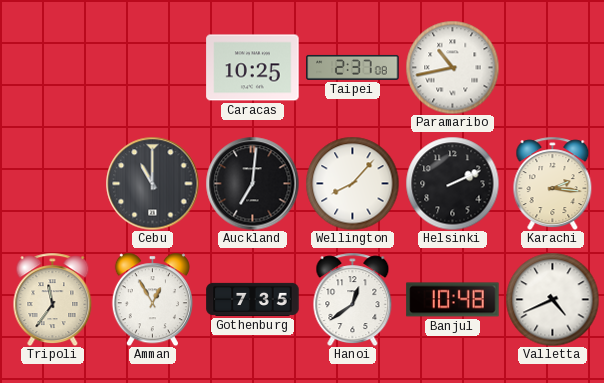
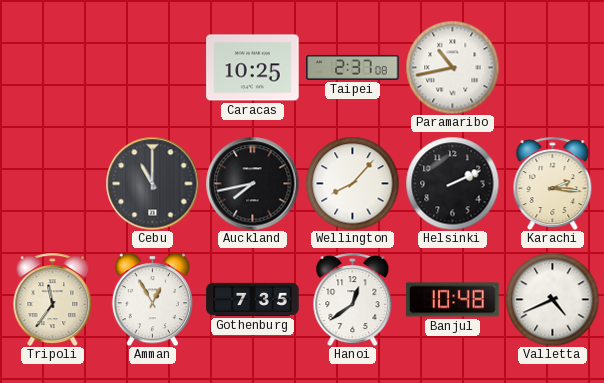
Auckland: 7:01 -> 7:43
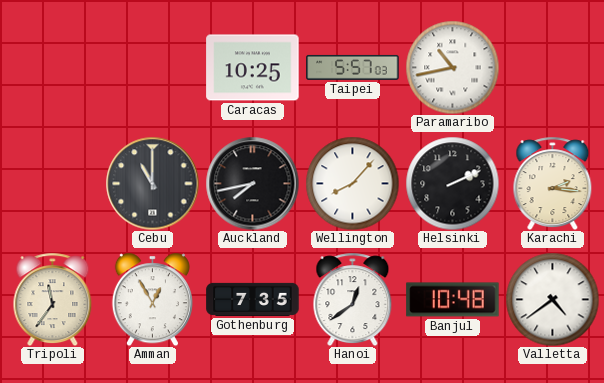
Taipei: 2:37 -> 5:57
Valletta: 4:41 -> 4:39
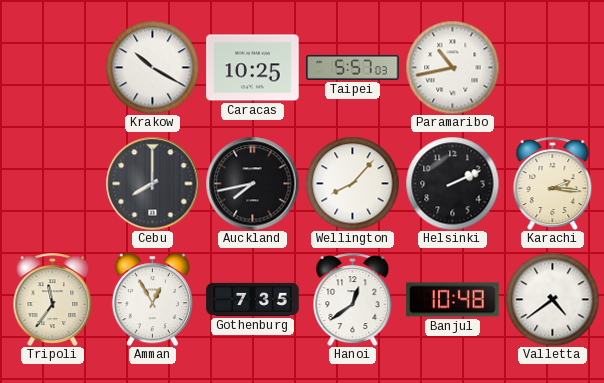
Krakow: none -> 10:20
Cebu: 11:00 -> 8:00
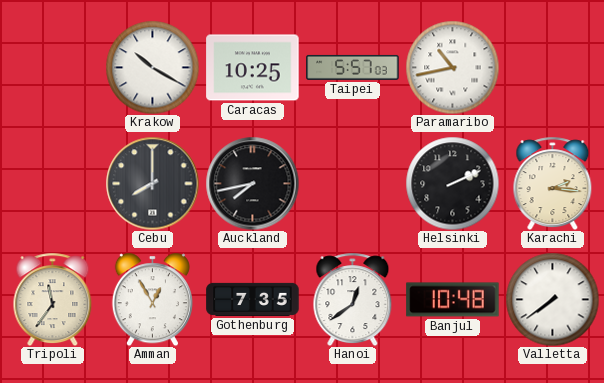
Wellington: 8:07 -> none
Valletta: 4:39 -> 7:39
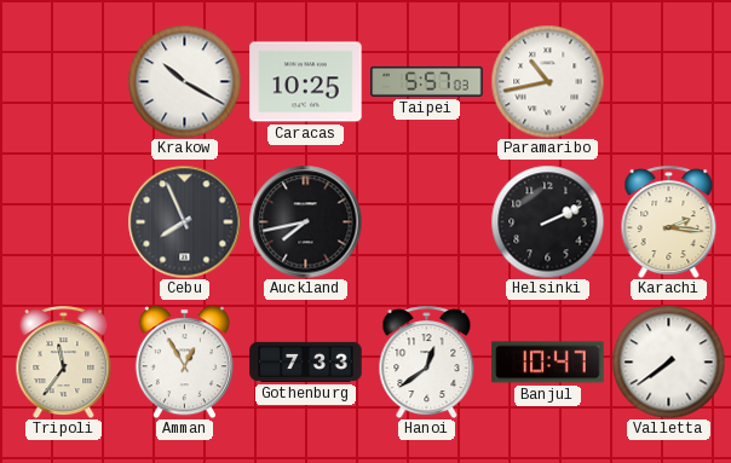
Cebu: 8:00 -> 7:56
Gothenburg: 7:35 -> 7:33
Banjul: 10:48 -> 10:47
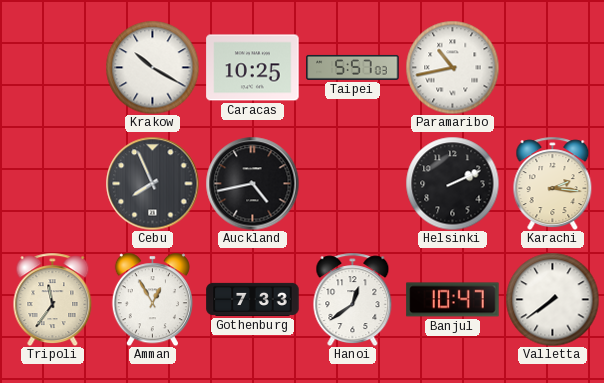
Auckland: 7:43 -> 4:43
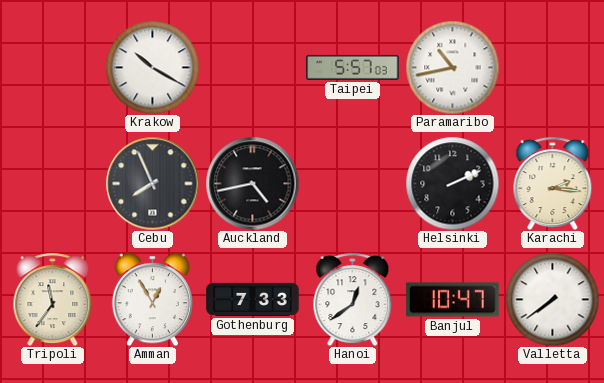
Caracas: 10:25 -> none
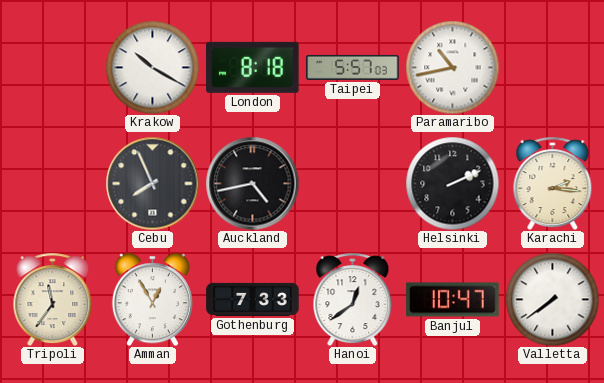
London: none -> 8:18
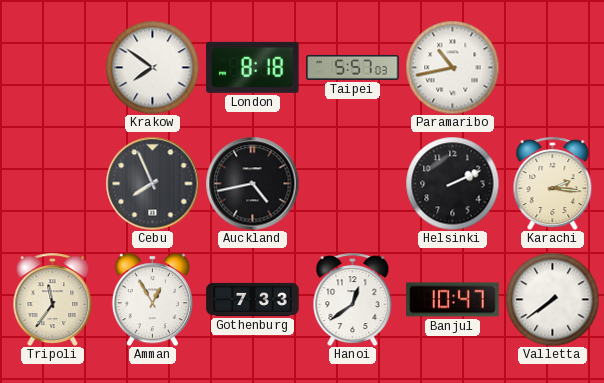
Krakow: 10:20 -> 7:51
